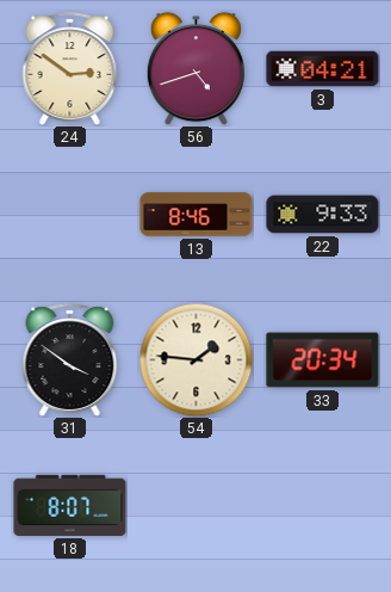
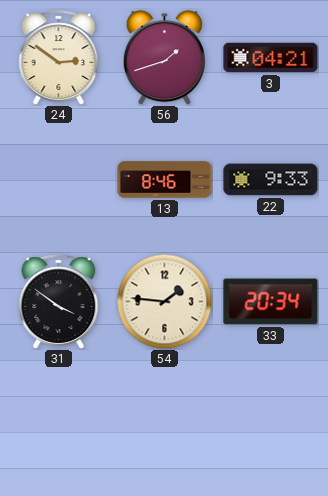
56: 4:42 -> 1:42
18: 8:07 -> none
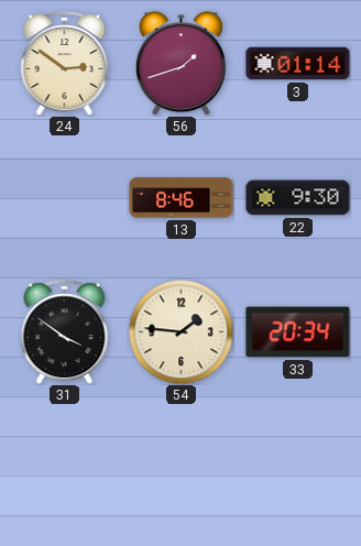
3: 04:21 -> 01:14
22: 9:33 -> 9:30
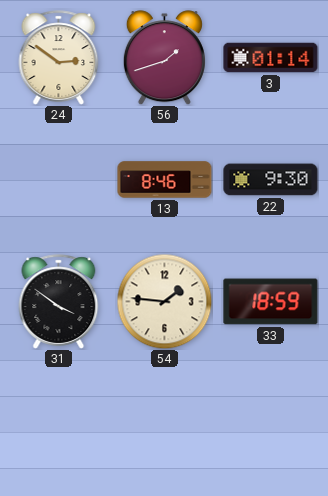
33: 20:34 -> 18:59
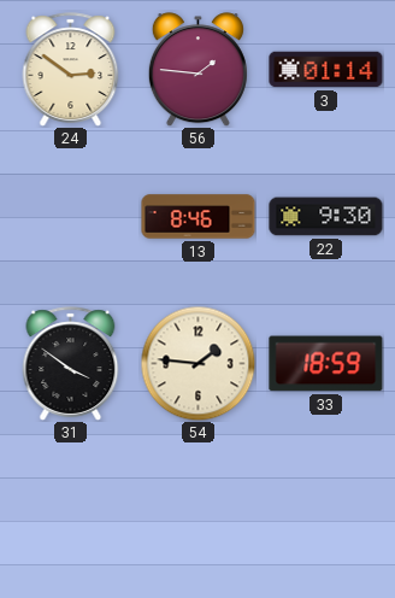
56: 1:42 -> 1:46
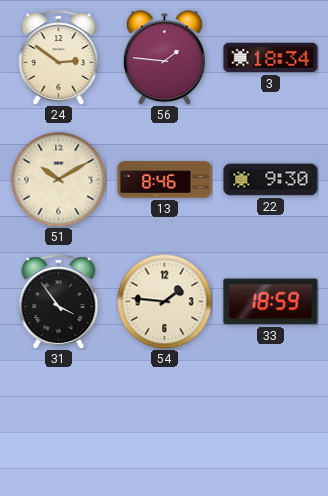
3: 01:14 -> 18:34
51: none -> 10:10
31: 3:51 -> 3:54
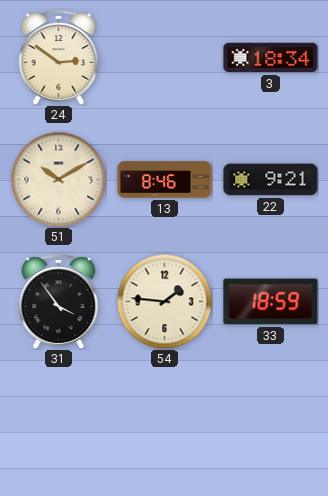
56: 1:46 -> none
22: 9:30 -> 9:21
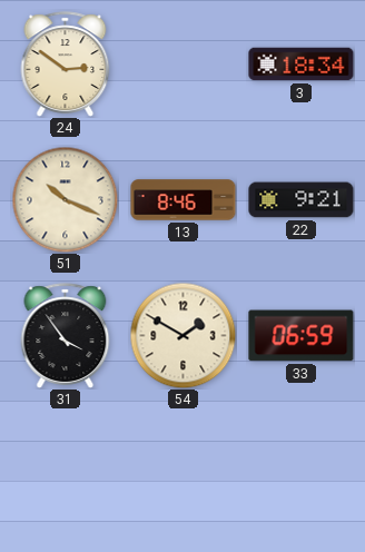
51: 10:10 -> 10:19
54: 1:46 -> 1:50
33: 18:59 -> 06:59
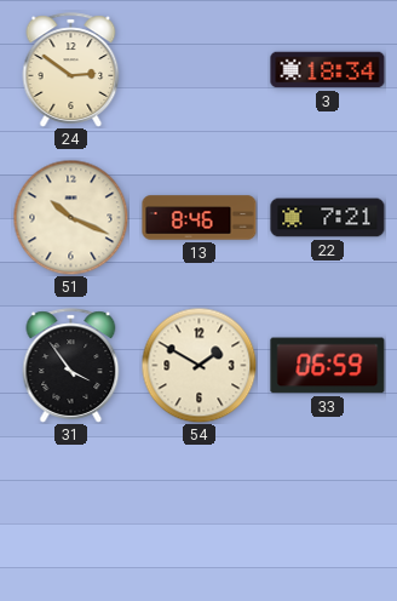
22: 9:21 -> 7:21
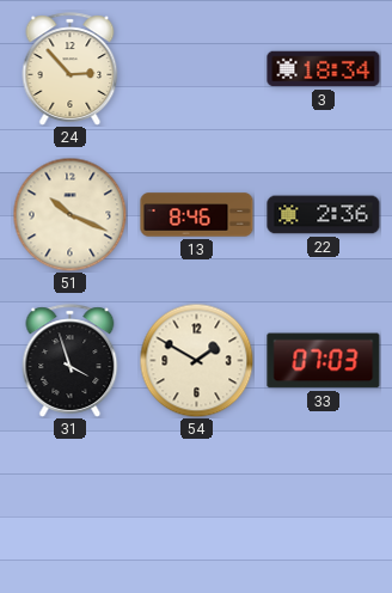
24: 2:51 -> 2:53
22: 7:21 -> 2:36
31: 3:54 -> 3:57
33: 06:59 -> 07:03
